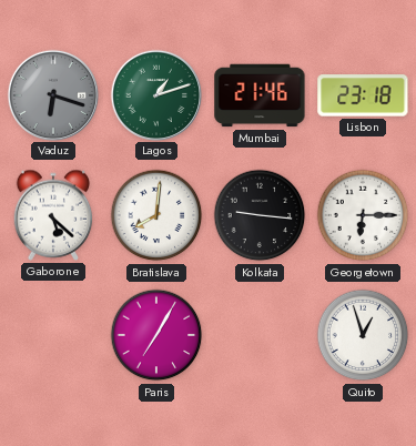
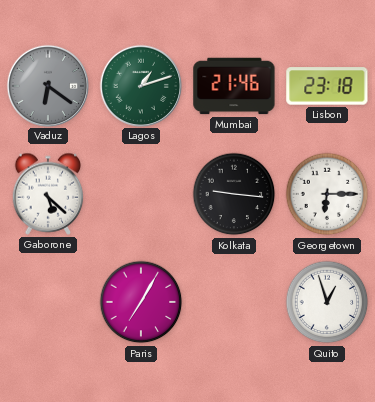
Vaduz: 6:18 -> 6:21
Bratislava: 8:01 -> none
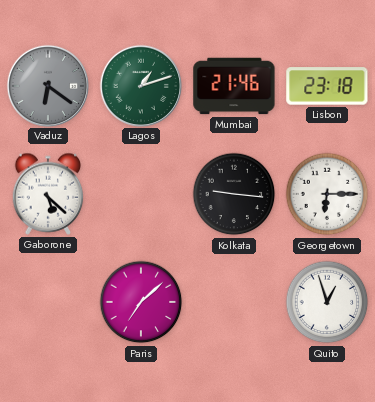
Paris: 7:05 -> 7:08
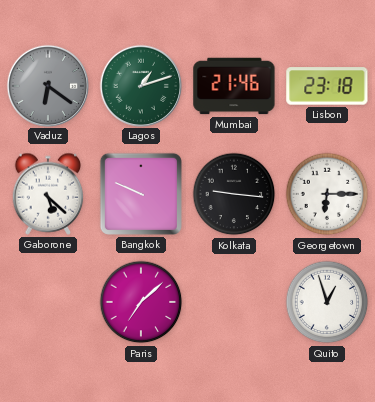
Bangkok: none -> 9:49
